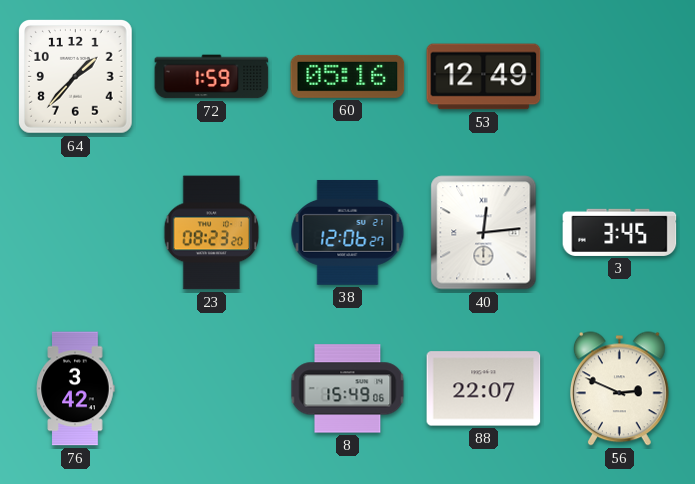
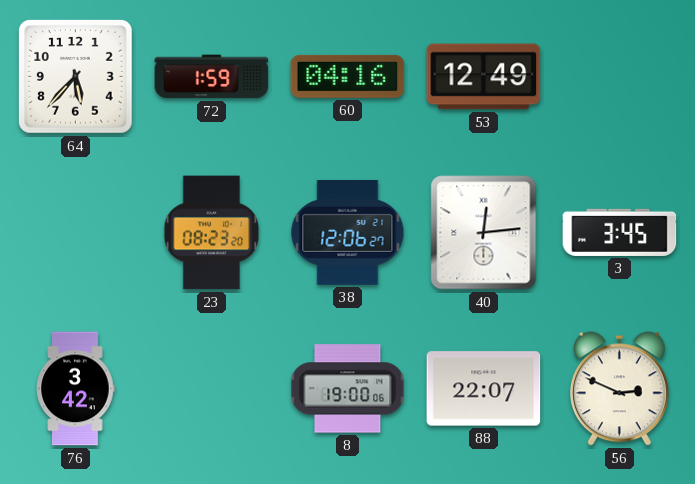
64: 1:37 -> 5:37
60: 05:16 -> 04:16
8: 15:49 -> 19:00
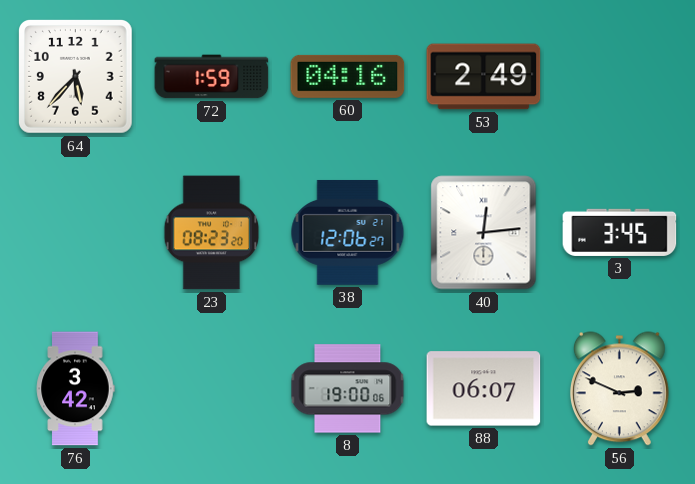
53: 12:49 -> 2:49
88: 22:07 -> 06:07
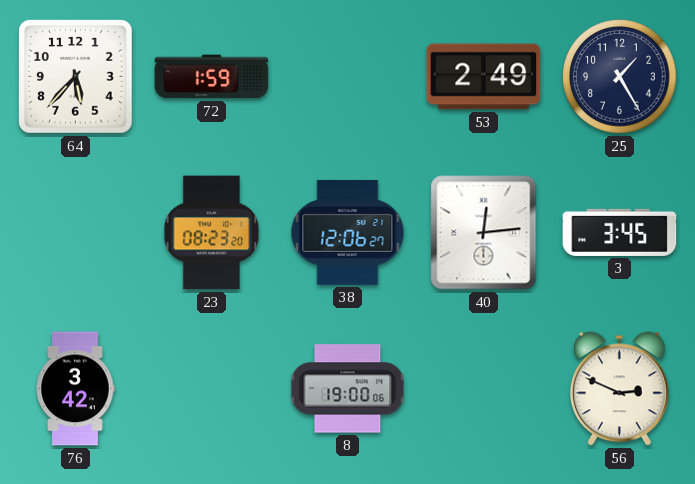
60: 04:16 -> none
25: none -> 1:25
88: 06:07 -> none
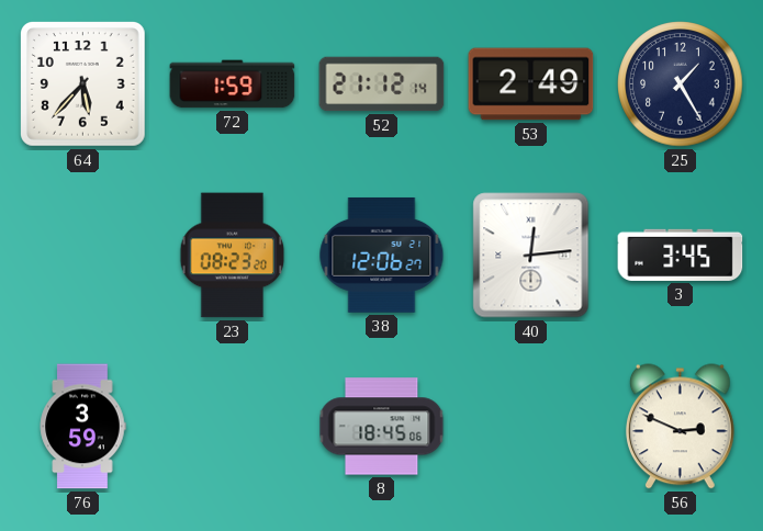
52: none -> 21:12
76: 3:42 -> 3:59
8: 19:00 -> 18:45
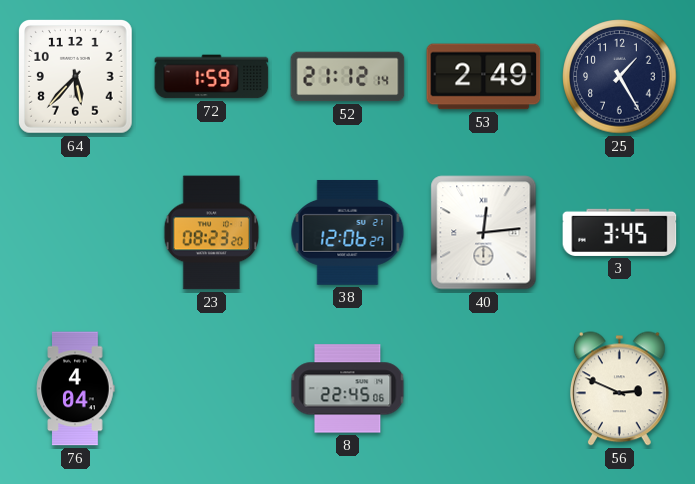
76: 3:59 -> 4:04
8: 18:45 -> 22:45
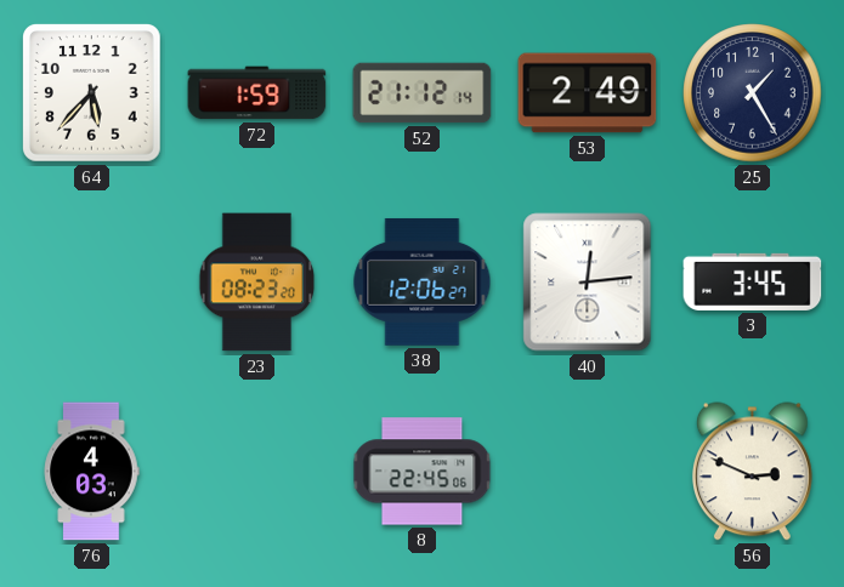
76: 4:04 -> 4:03
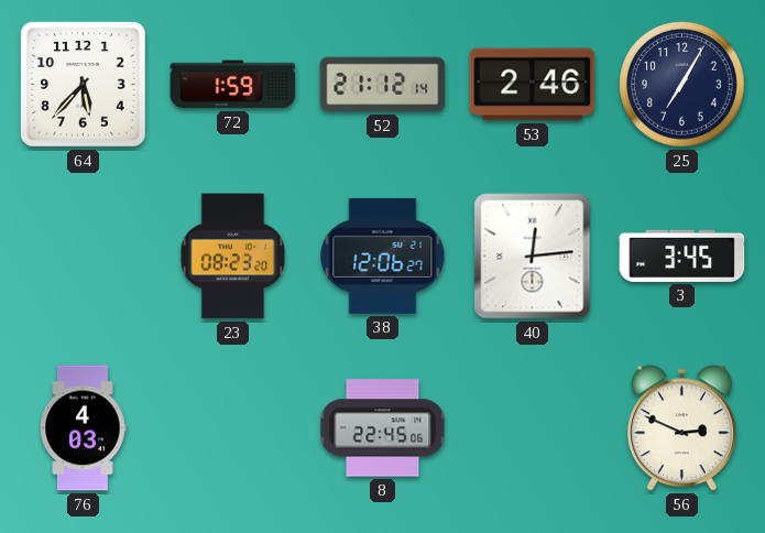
53: 2:49 -> 2:46
25: 1:25 -> 7:05
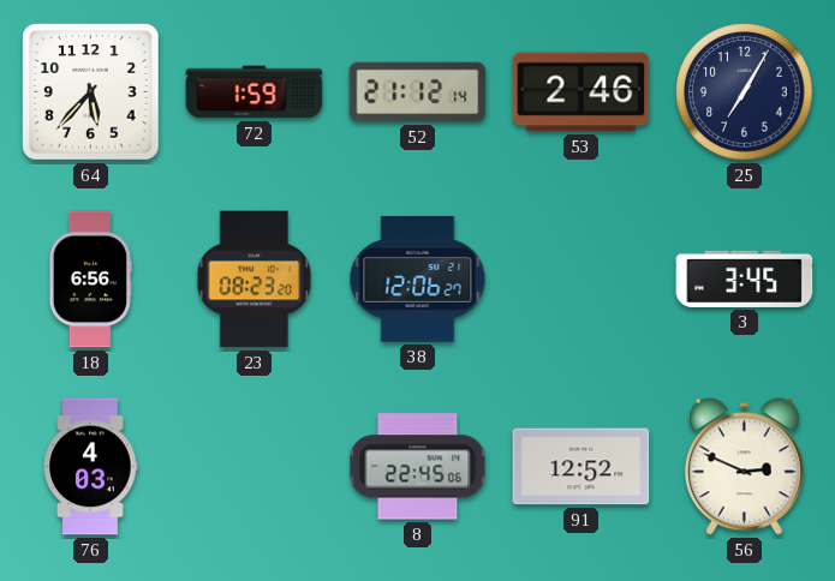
18: none -> 6:56
40: 12:14 -> none
91: none -> 12:52
